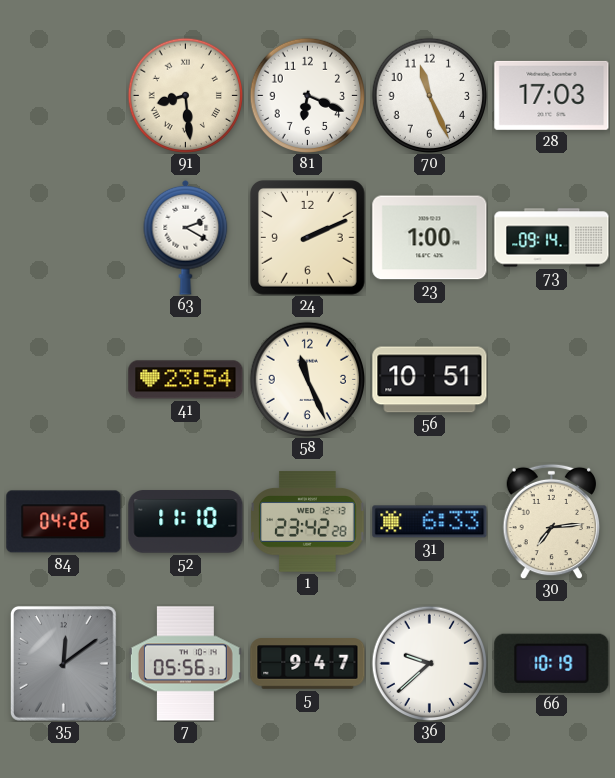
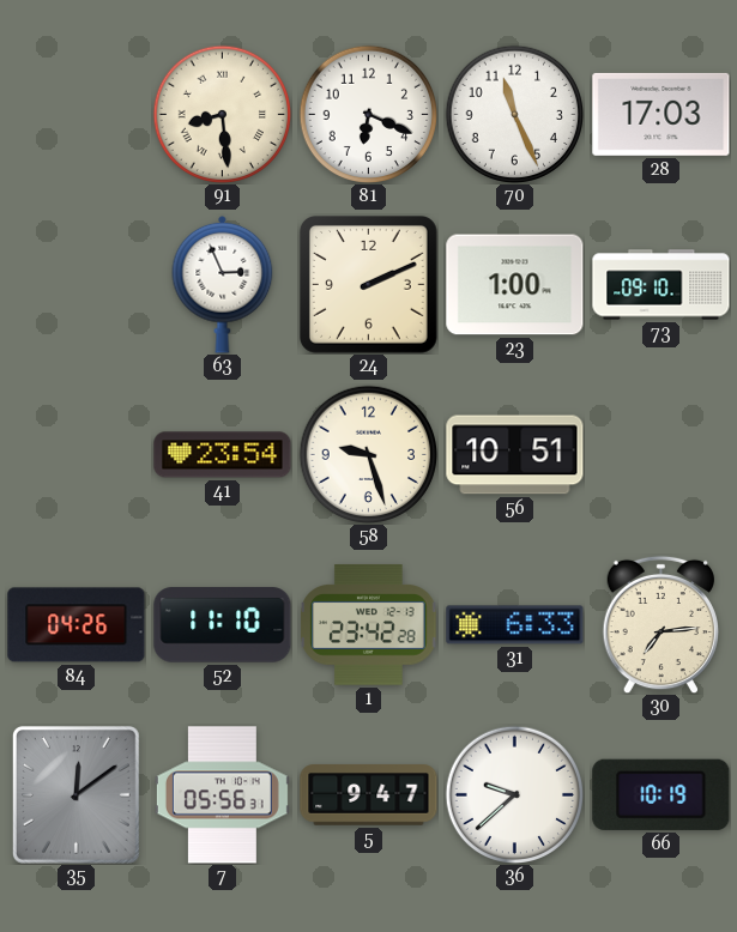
63: 2:20 -> 2:56
73: 09:14 -> 09:10
58: 11:26 -> 9:27
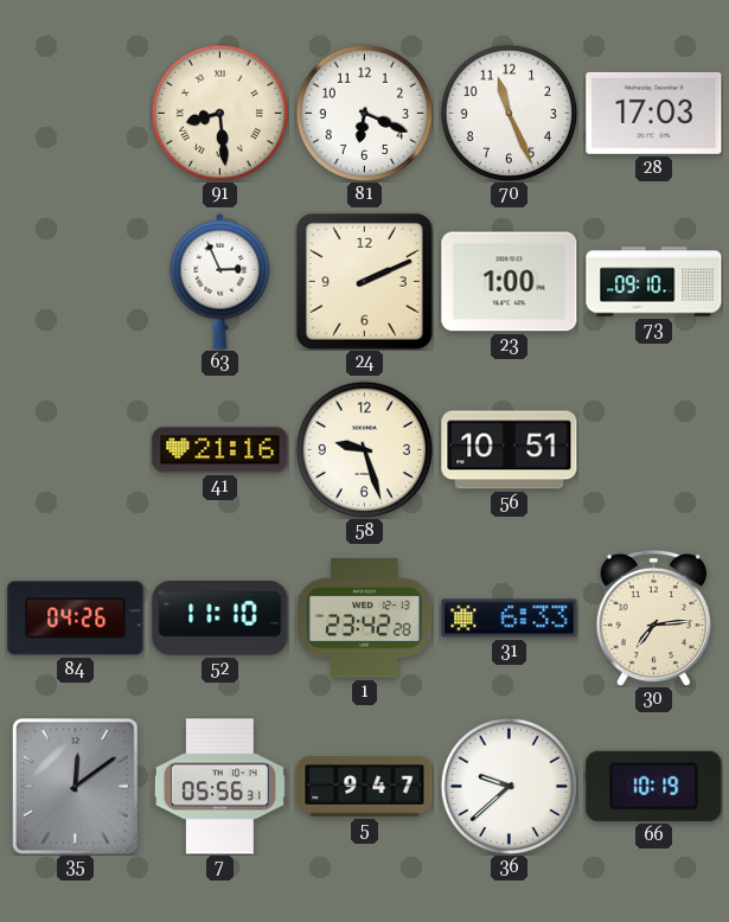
41: 23:54 -> 21:16
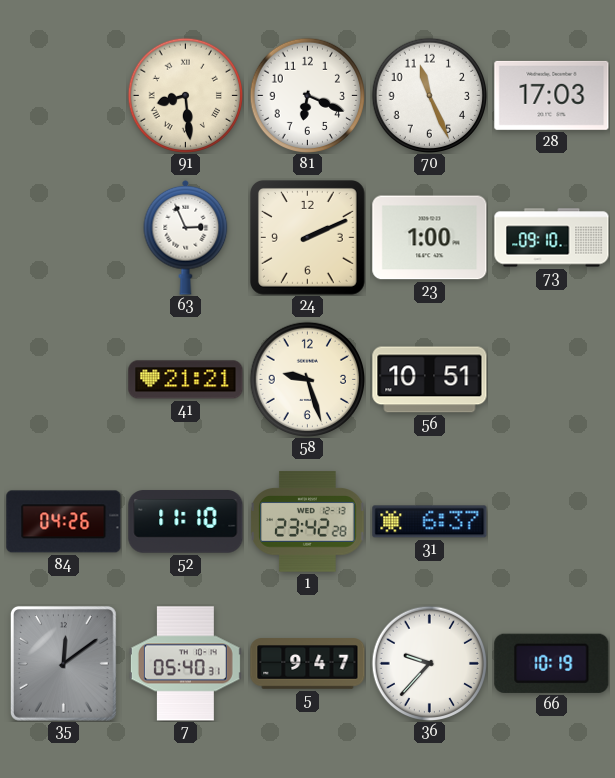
41: 21:16 -> 21:21
31: 6:33 -> 6:37
30: 7:14 -> none
7: 05:56 -> 05:40
36: 9:38 -> 9:37
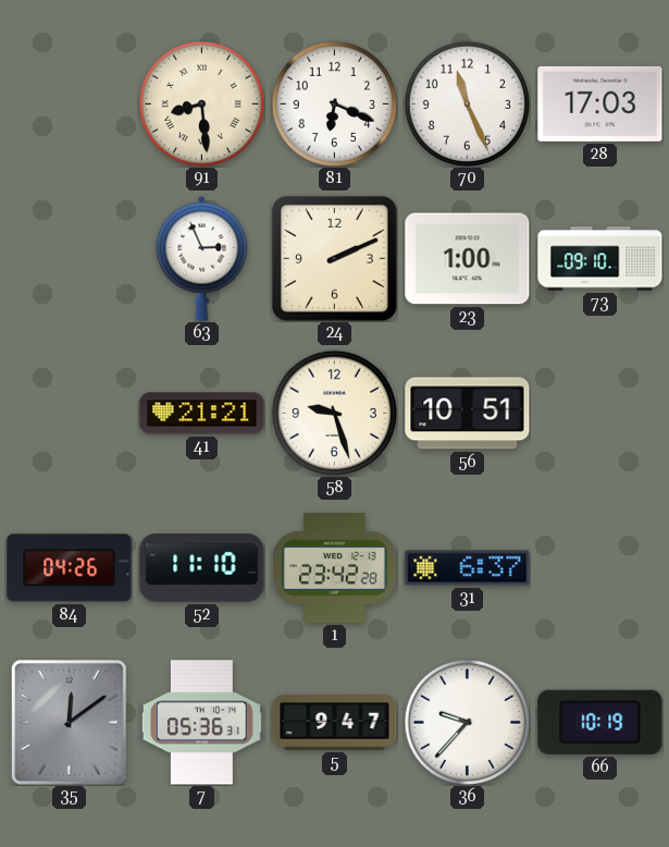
7: 05:40 -> 05:36
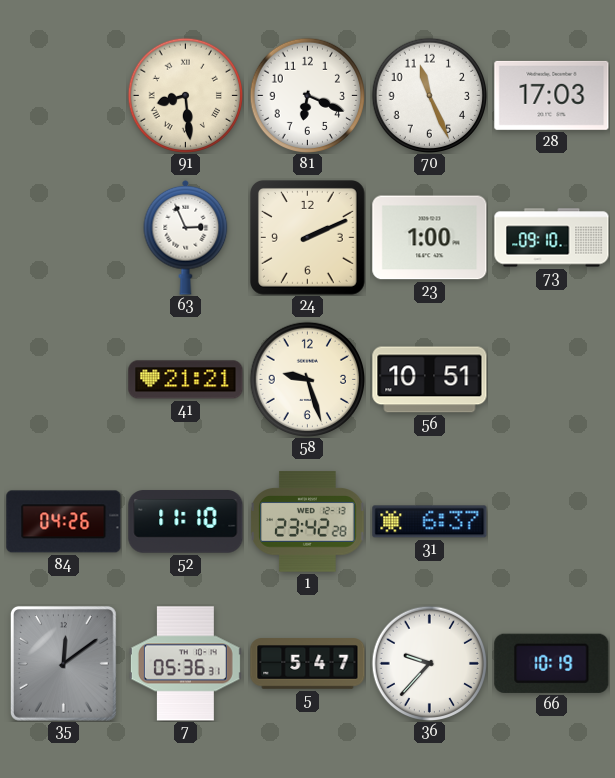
5: 9:47 -> 5:47
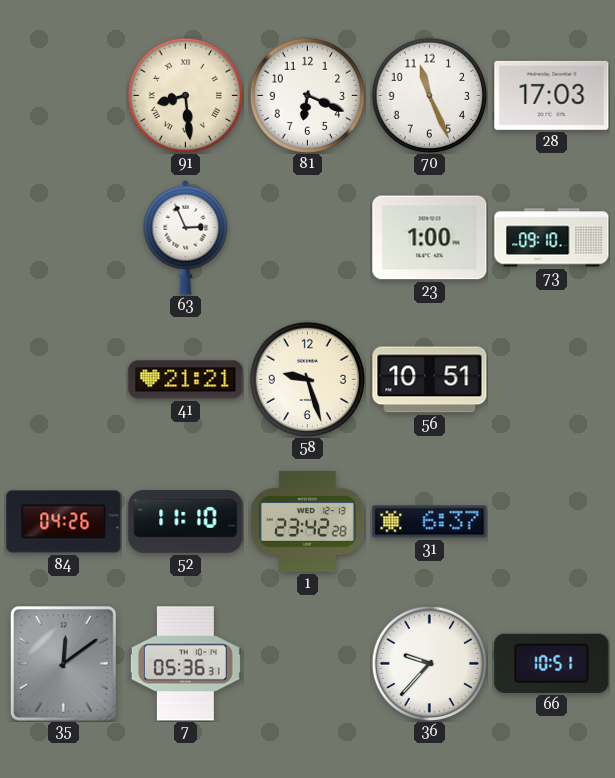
24: 2:11 -> none
5: 5:47 -> none
66: 10:19 -> 10:51
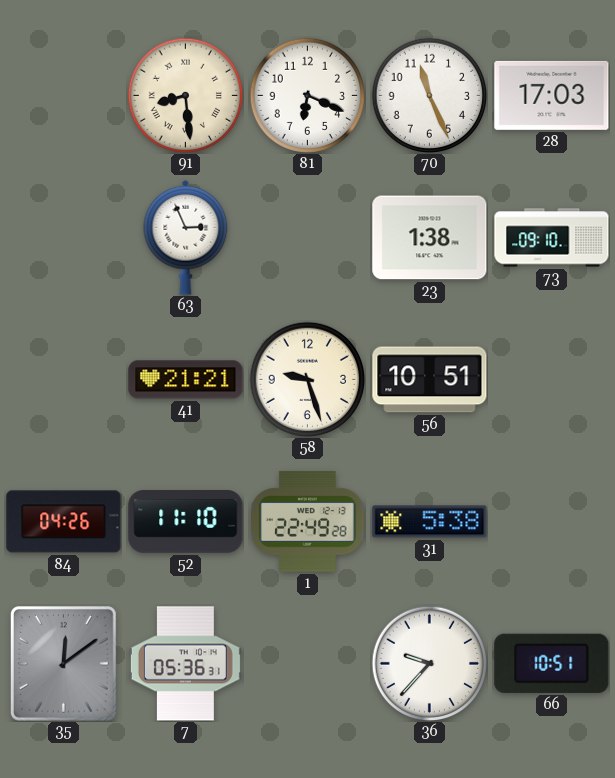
23: 1:00 -> 1:38
1: 23:42 -> 22:49
31: 6:37 -> 5:38
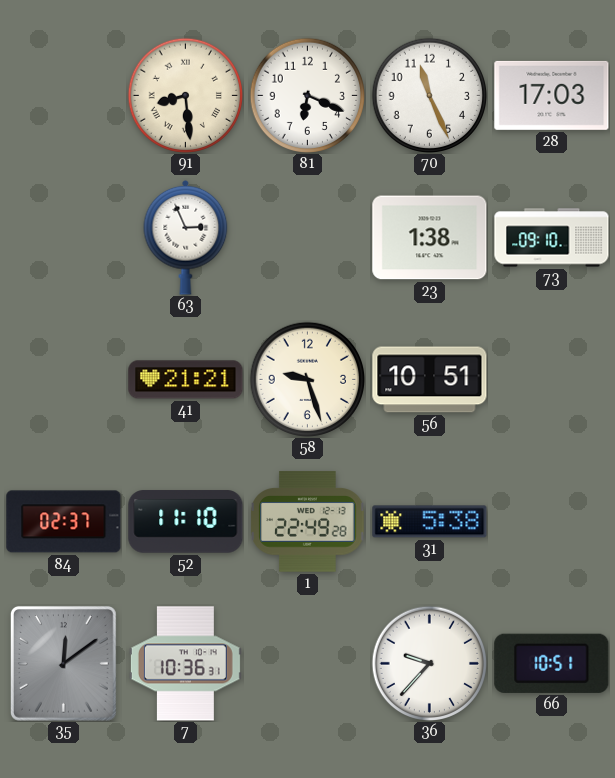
84: 04:26 -> 02:37
7: 05:36 -> 10:36
